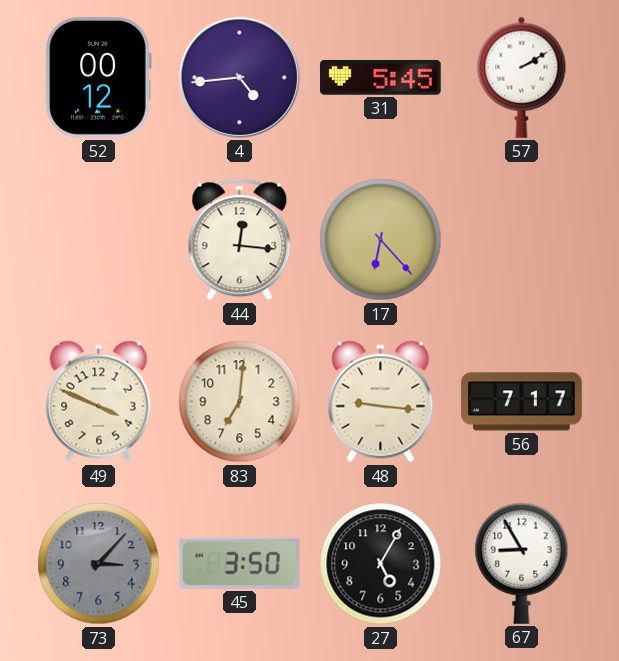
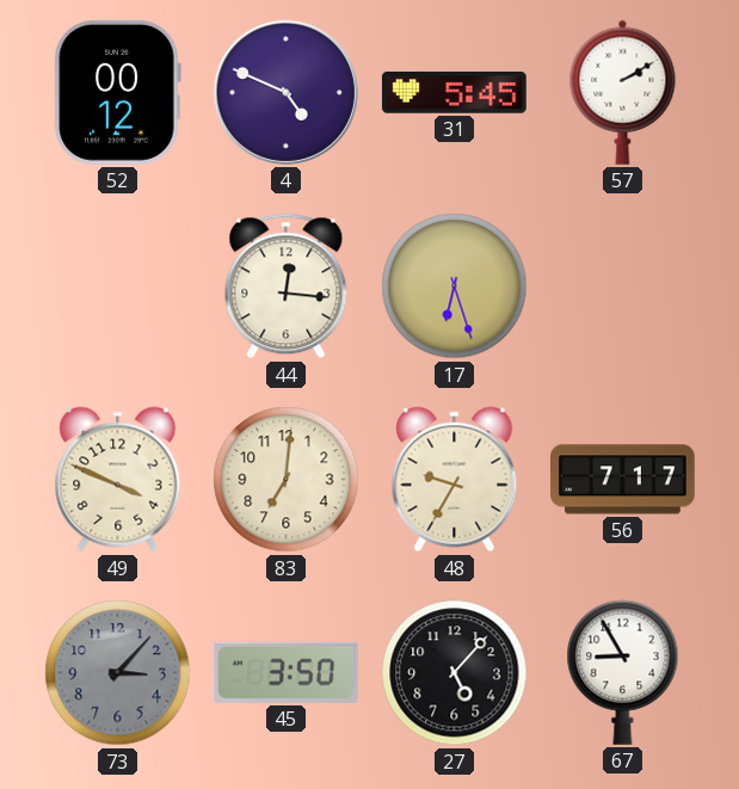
4: 4:44 -> 4:49
17: 6:23 -> 6:27
48: 9:16 -> 9:35
27: 5:05 -> 5:07
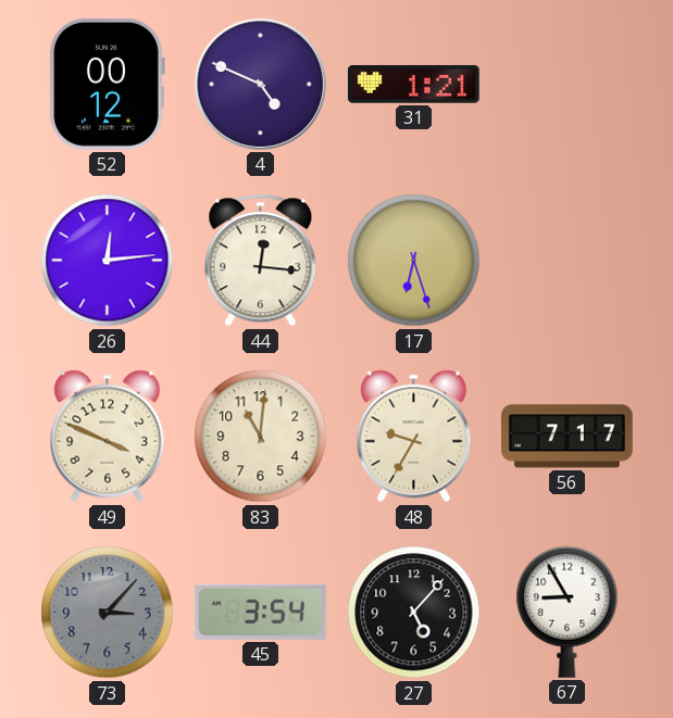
31: 5:45 -> 1:21
57: 2:10 -> none
26: none -> 12:14
83: 7:01 -> 11:01
45: 3:50 -> 3:54
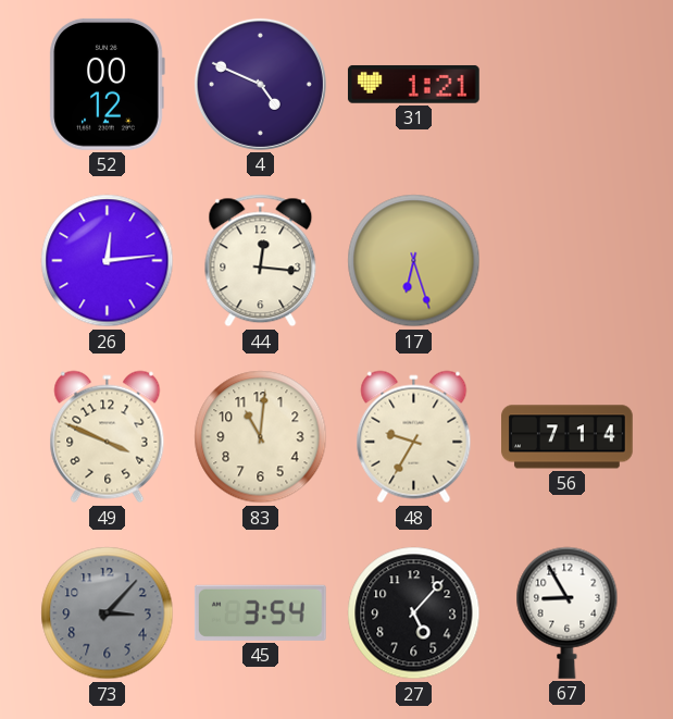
56: 7:17 -> 7:14
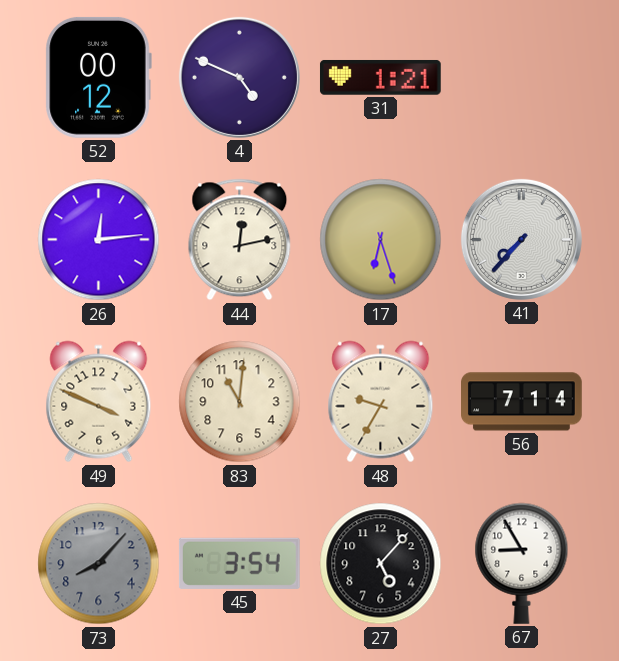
44: 12:16 -> 12:13
41: none -> 7:37
73: 3:07 -> 8:07
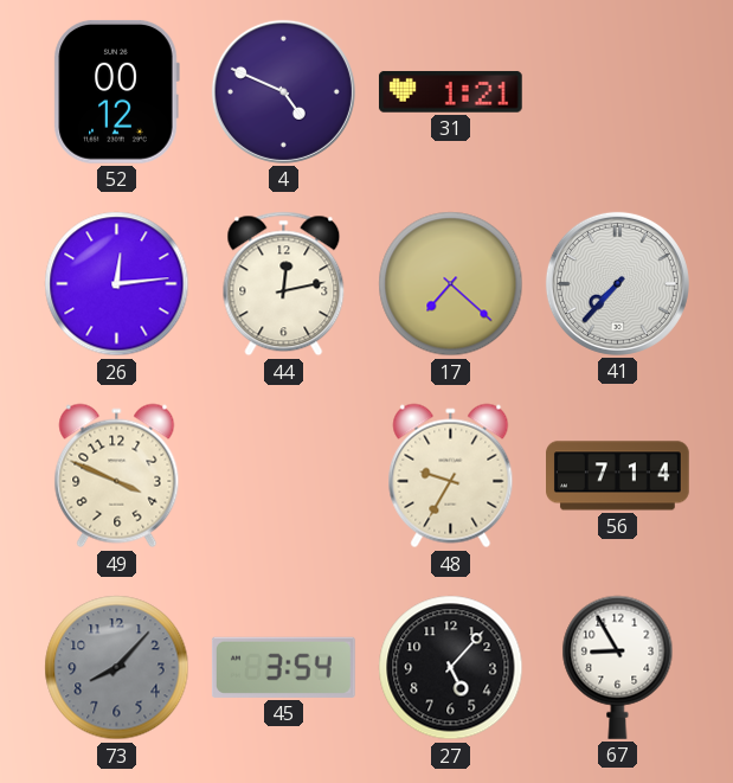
17: 6:27 -> 7:22
83: 11:01 -> none
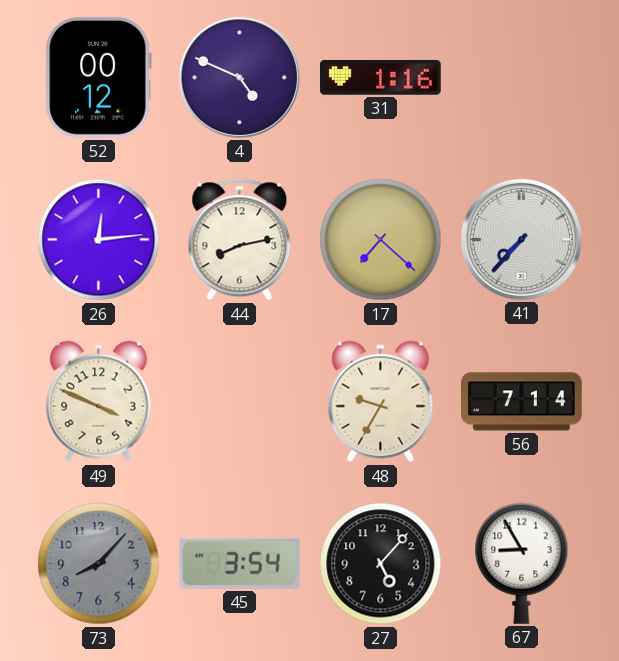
31: 1:21 -> 1:16
44: 12:13 -> 8:13
